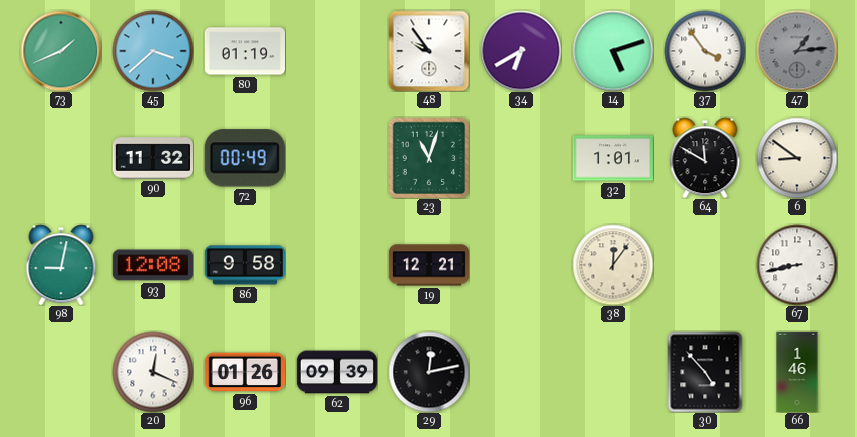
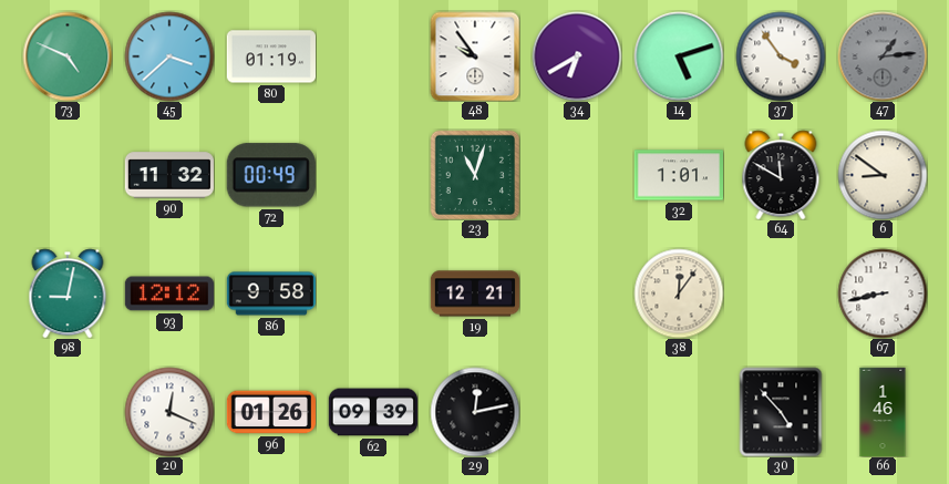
73: 1:41 -> 4:49
93: 12:08 -> 12:12
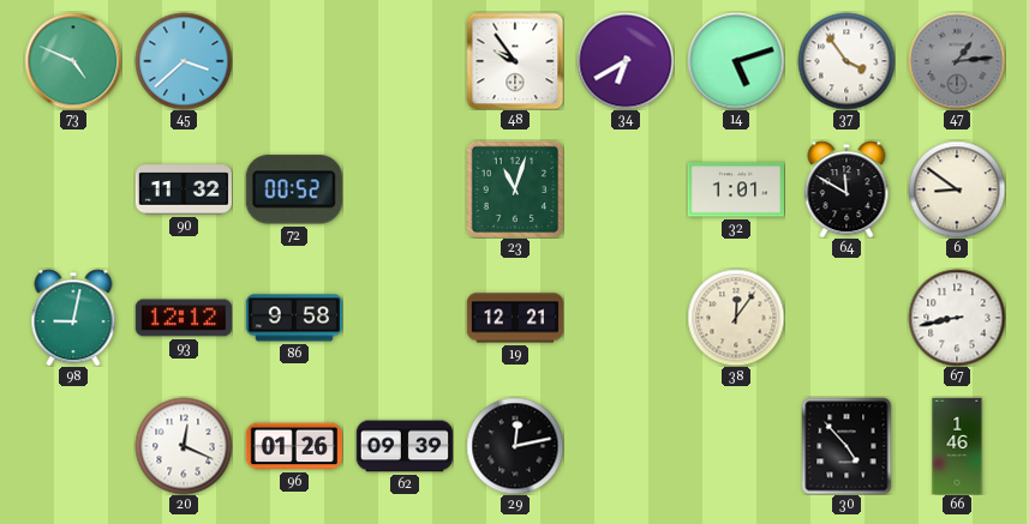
80: 01:19 -> none
72: 00:49 -> 00:52
